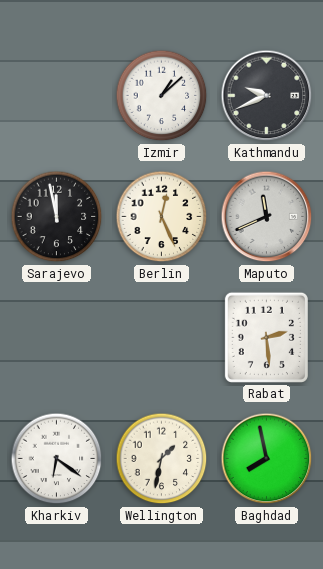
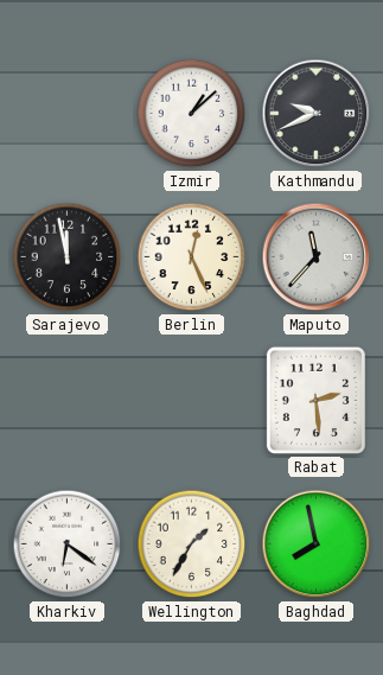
Maputo: 11:41 -> 11:37
Wellington: 1:32 -> 1:35
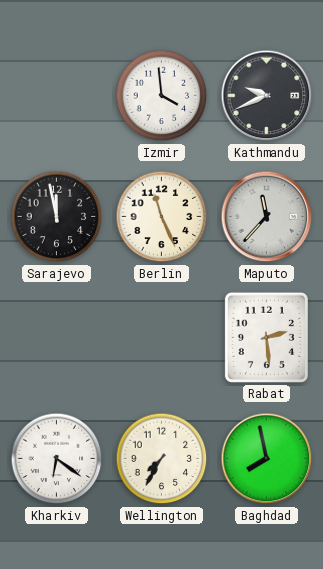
Izmir: 1:08 -> 3:59
Berlin: 12:26 -> 11:26
Wellington: 1:35 -> 7:35
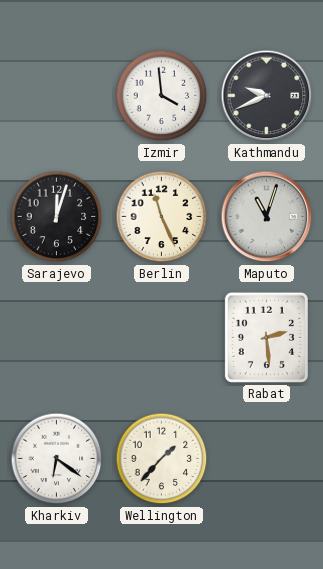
Sarajevo: 11:58 -> 12:03
Maputo: 11:37 -> 11:03
Wellington: 7:35 -> 1:37
Baghdad: 7:58 -> none
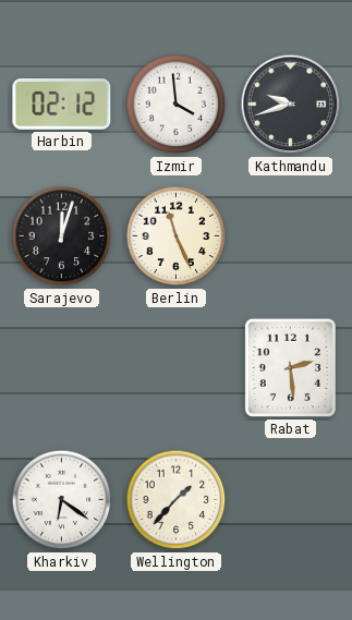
Harbin: none -> 02:12
Kathmandu: 9:41 -> 9:42
Maputo: 11:03 -> none
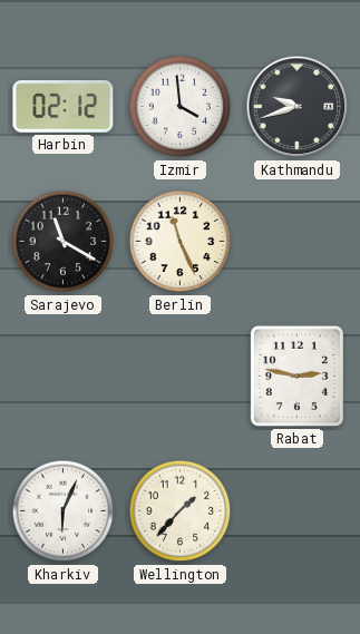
Sarajevo: 12:03 -> 11:20
Rabat: 2:29 -> 2:47
Kharkiv: 6:21 -> 6:04
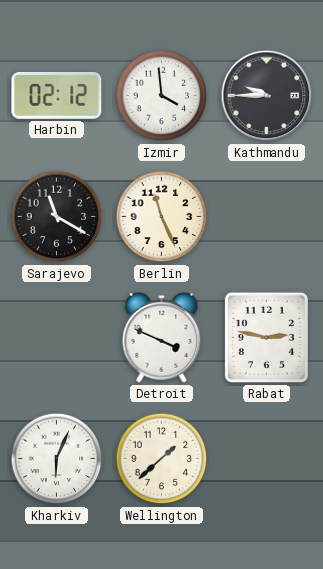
Kathmandu: 9:42 -> 9:45
Detroit: none -> 3:49
Wellington: 1:37 -> 1:38
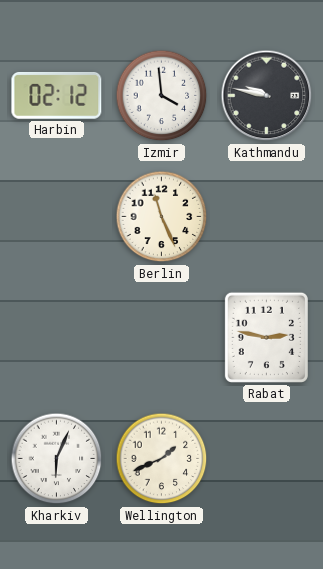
Kathmandu: 9:45 -> 9:47
Sarajevo: 11:20 -> none
Detroit: 3:49 -> none
Wellington: 1:38 -> 1:41
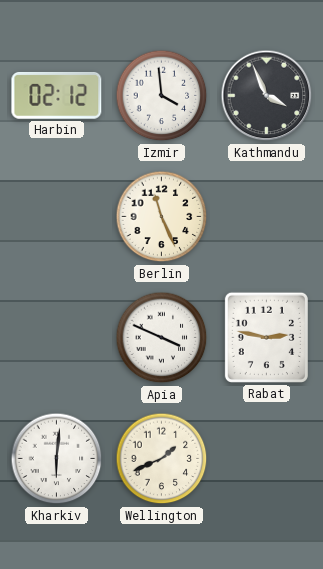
Kathmandu: 9:47 -> 3:56
Apia: none -> 3:49
Kharkiv: 6:04 -> 6:01
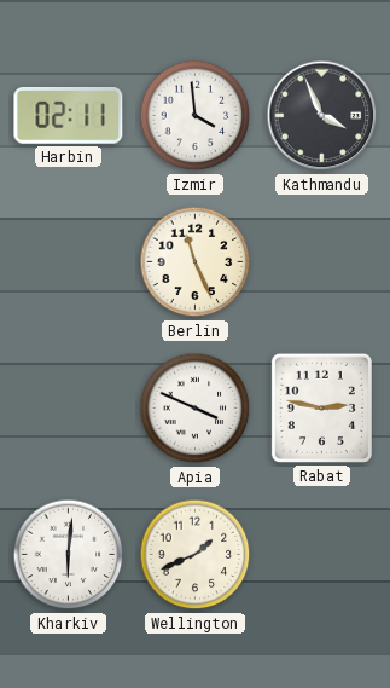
Harbin: 02:12 -> 02:11
